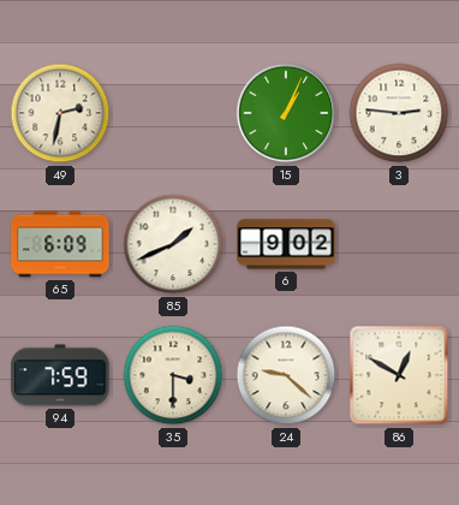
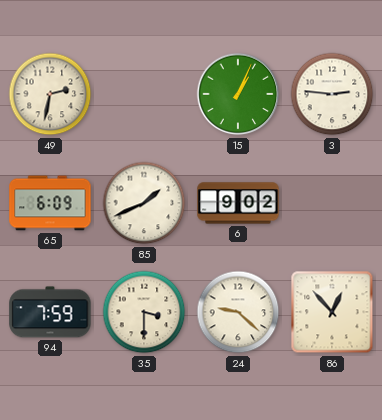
86: 12:50 -> 12:53
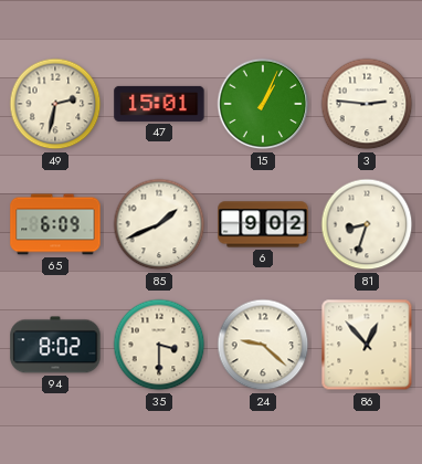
47: none -> 15:01
81: none -> 8:33
94: 7:59 -> 8:02
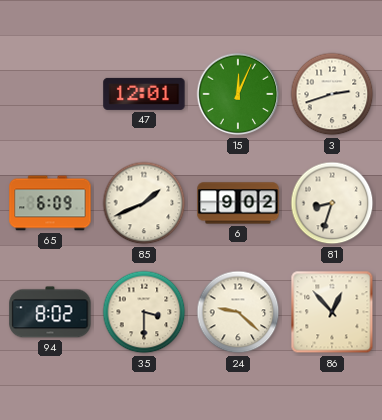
49: 2:32 -> none
47: 15:01 -> 12:01
15: 1:04 -> 12:04
3: 2:46 -> 2:42
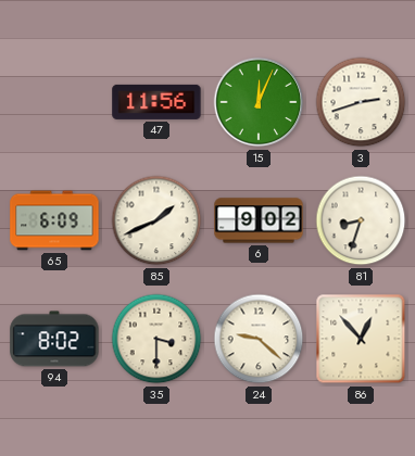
47: 12:01 -> 11:56
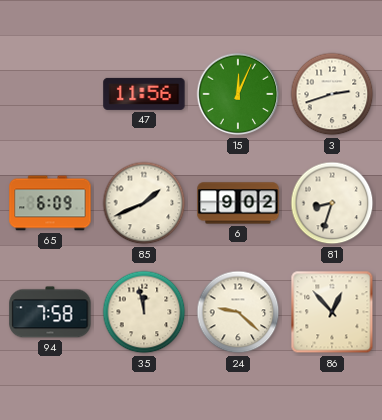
94: 8:02 -> 7:58
35: 3:30 -> 11:58
